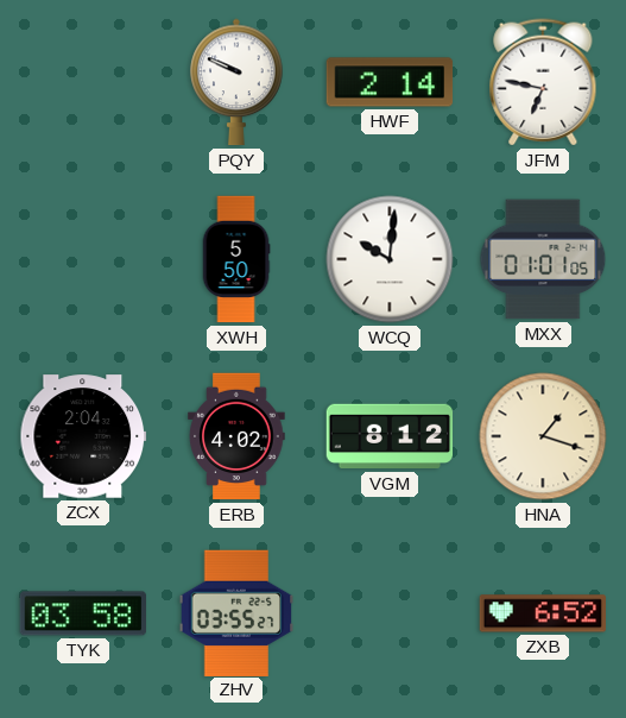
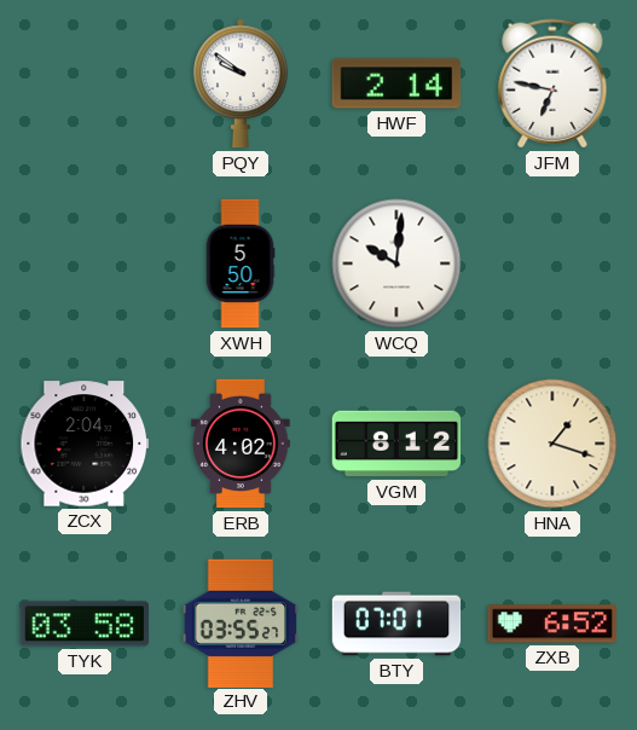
PQY: 9:49 -> 9:51
MXX: 01:01 -> none
BTY: none -> 07:01
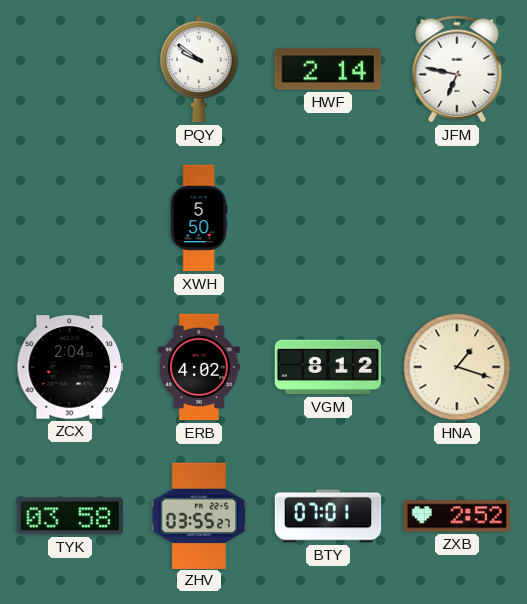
WCQ: 10:01 -> none
ZXB: 6:52 -> 2:52
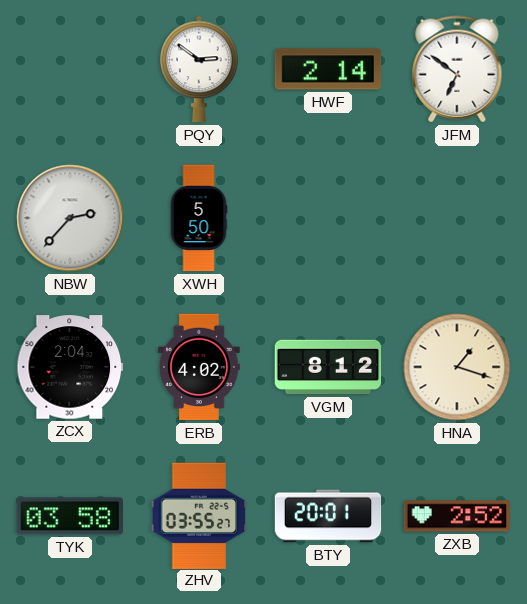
PQY: 9:51 -> 2:51
JFM: 6:47 -> 6:51
NBW: none -> 2:37
BTY: 07:01 -> 20:01
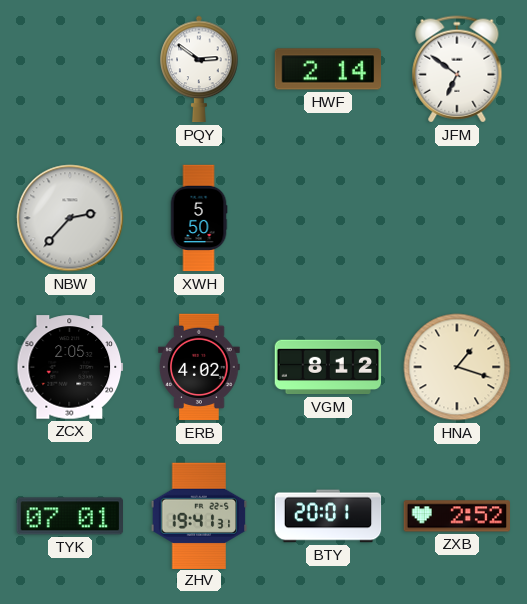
ZCX: 2:04 -> 2:05
TYK: 03:58 -> 07:01
ZHV: 03:55 -> 19:41
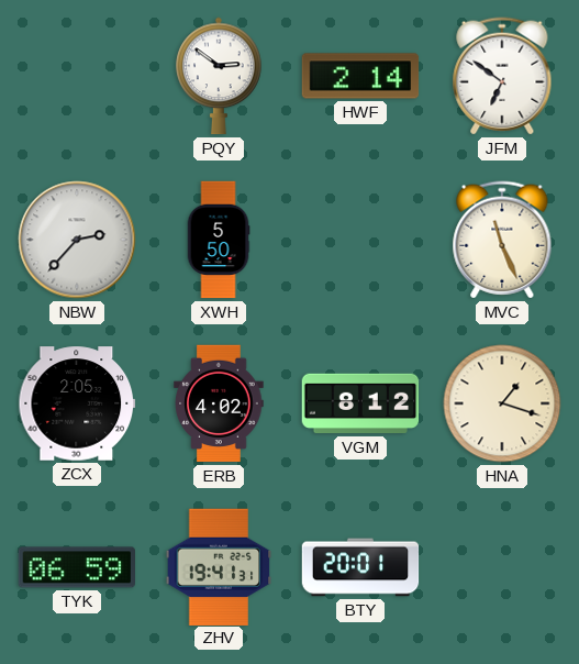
MVC: none -> 11:26
TYK: 07:01 -> 06:59
ZXB: 2:52 -> none
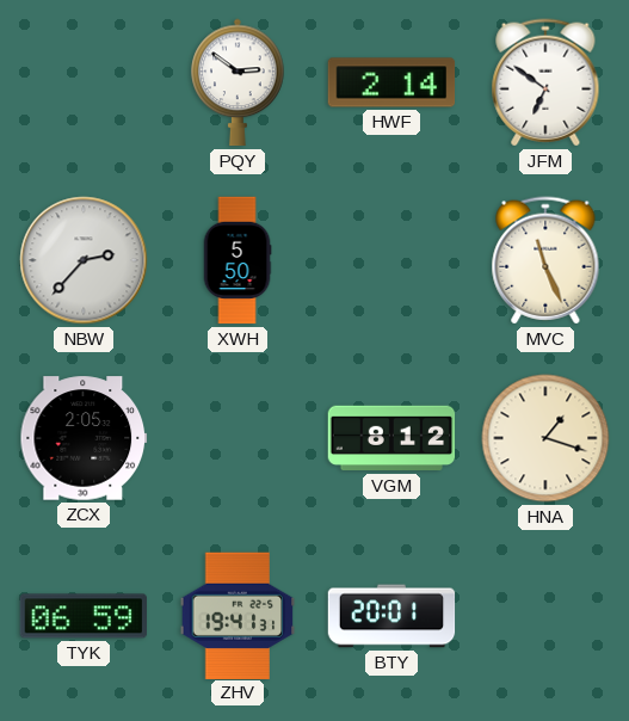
ERB: 4:02 -> none
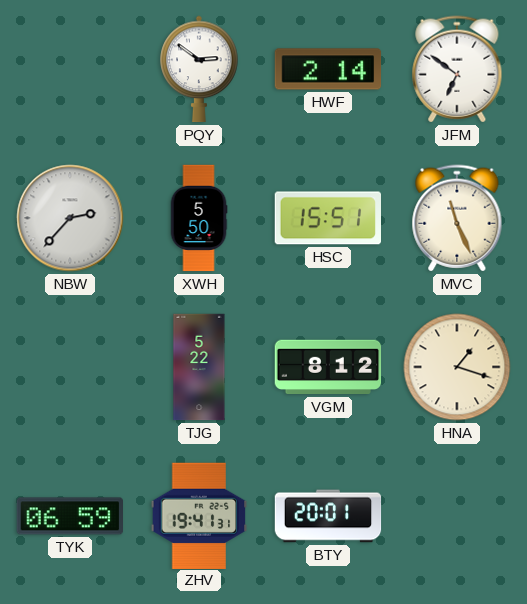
HSC: none -> 15:51
ZCX: 2:05 -> none
TJG: none -> 5:22
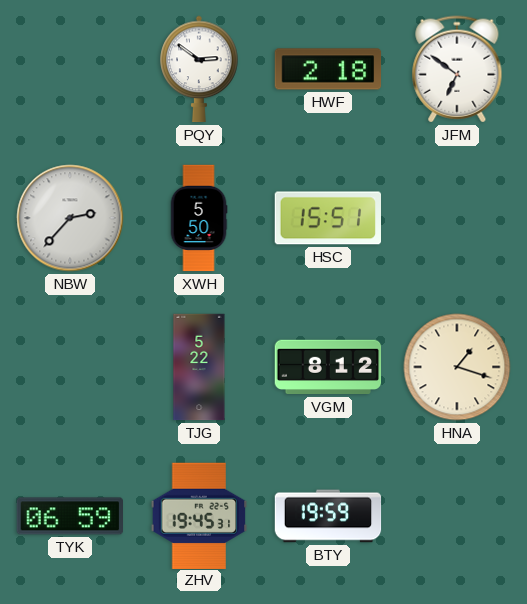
HWF: 2:14 -> 2:18
MVC: 11:26 -> none
ZHV: 19:41 -> 19:45
BTY: 20:01 -> 19:59
